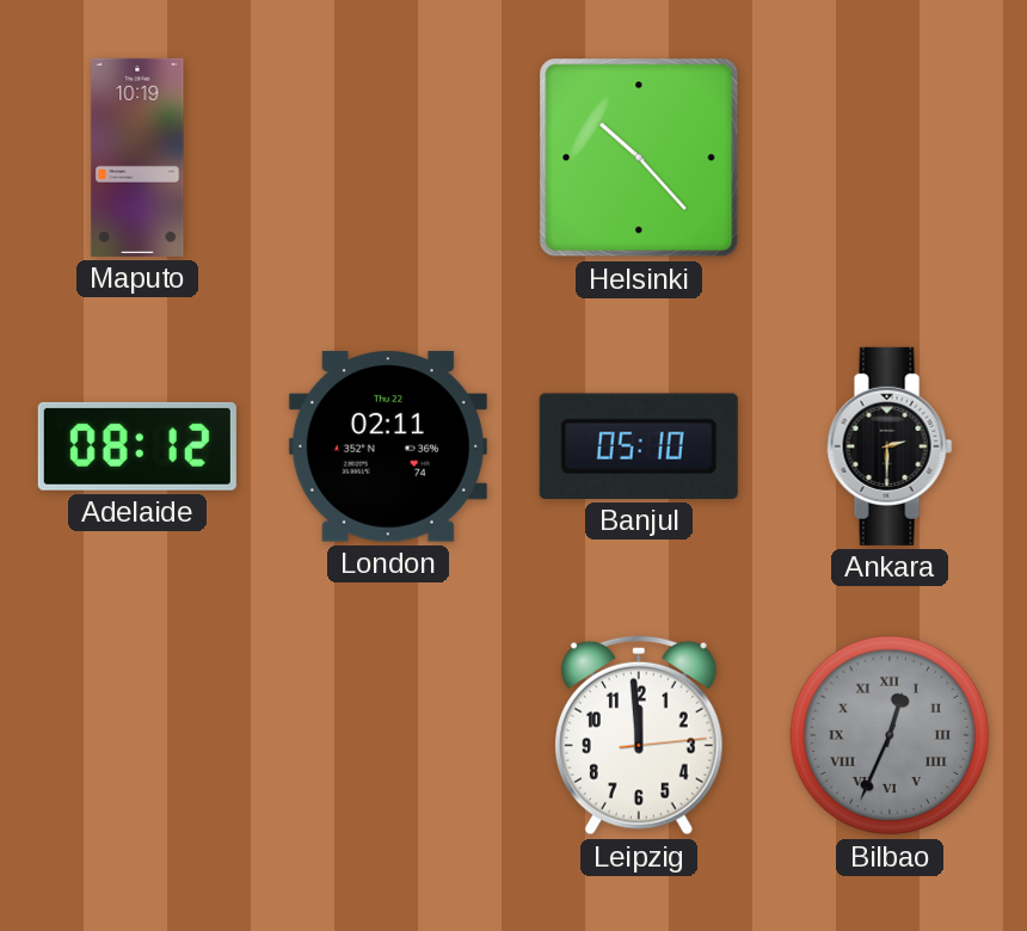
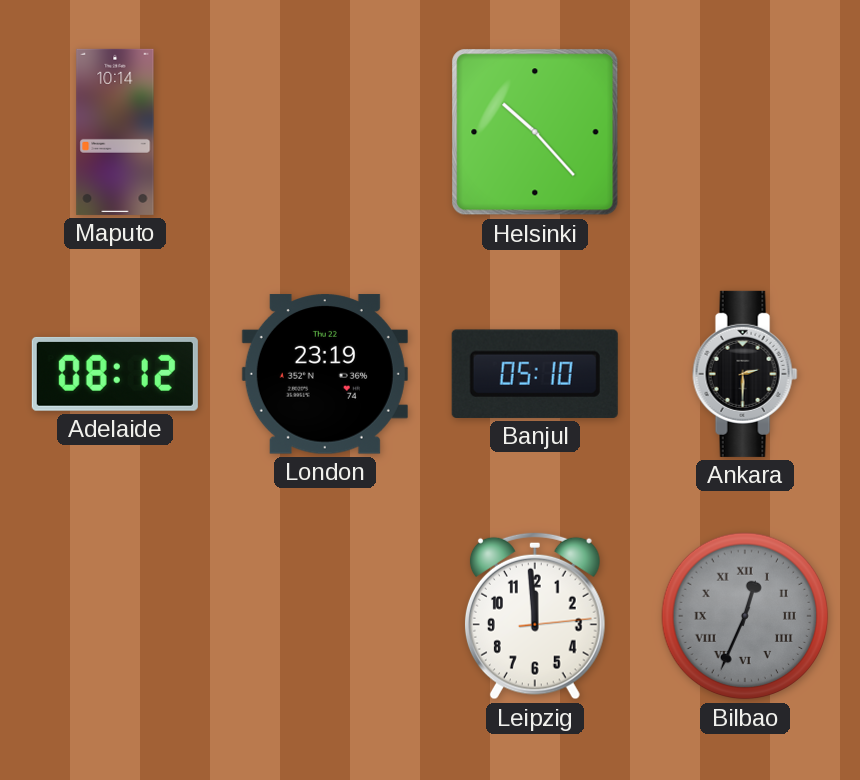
Maputo: 10:19 -> 10:14
London: 02:11 -> 23:19
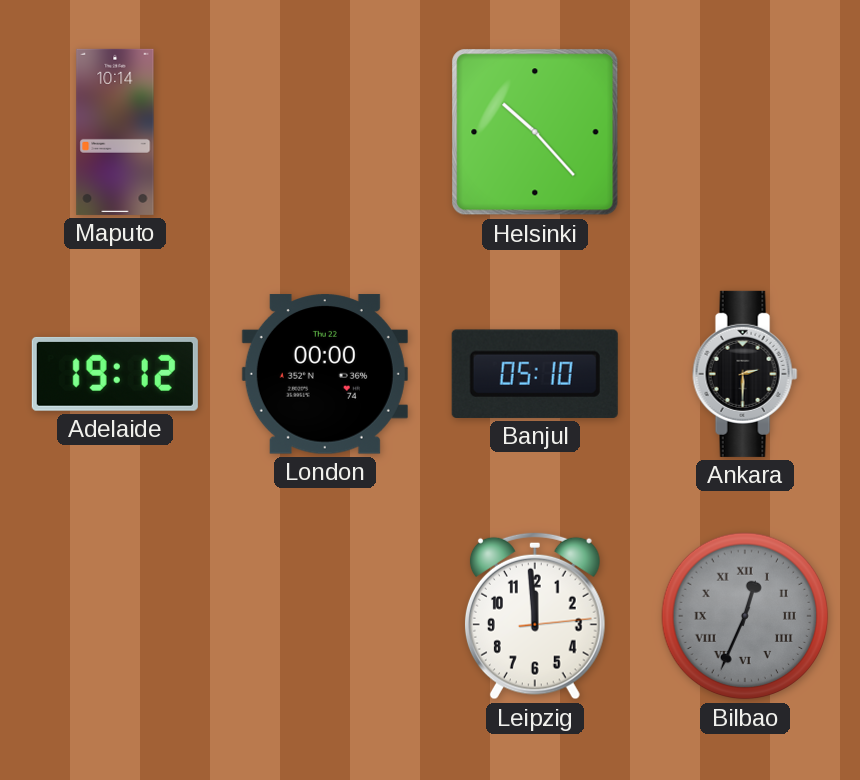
Adelaide: 08:12 -> 19:12
London: 23:19 -> 00:00
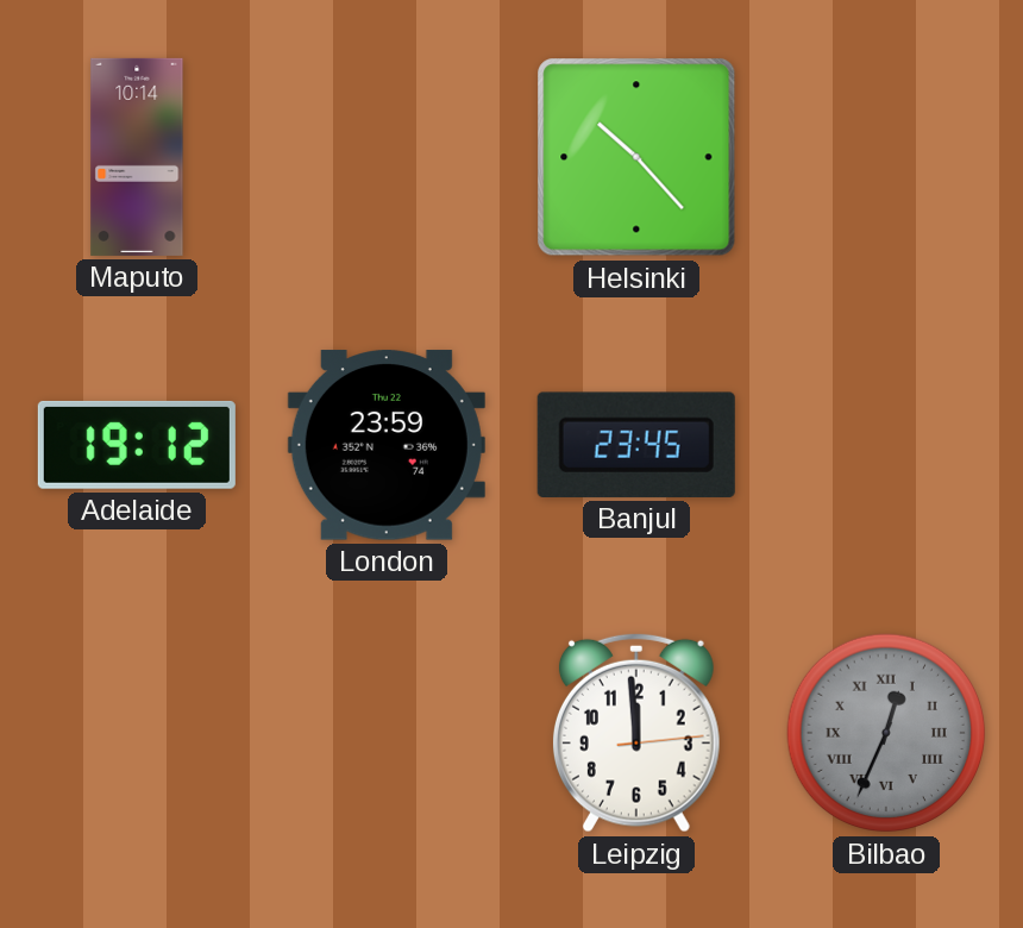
London: 00:00 -> 23:59
Banjul: 05:10 -> 23:45
Ankara: 2:30 -> none
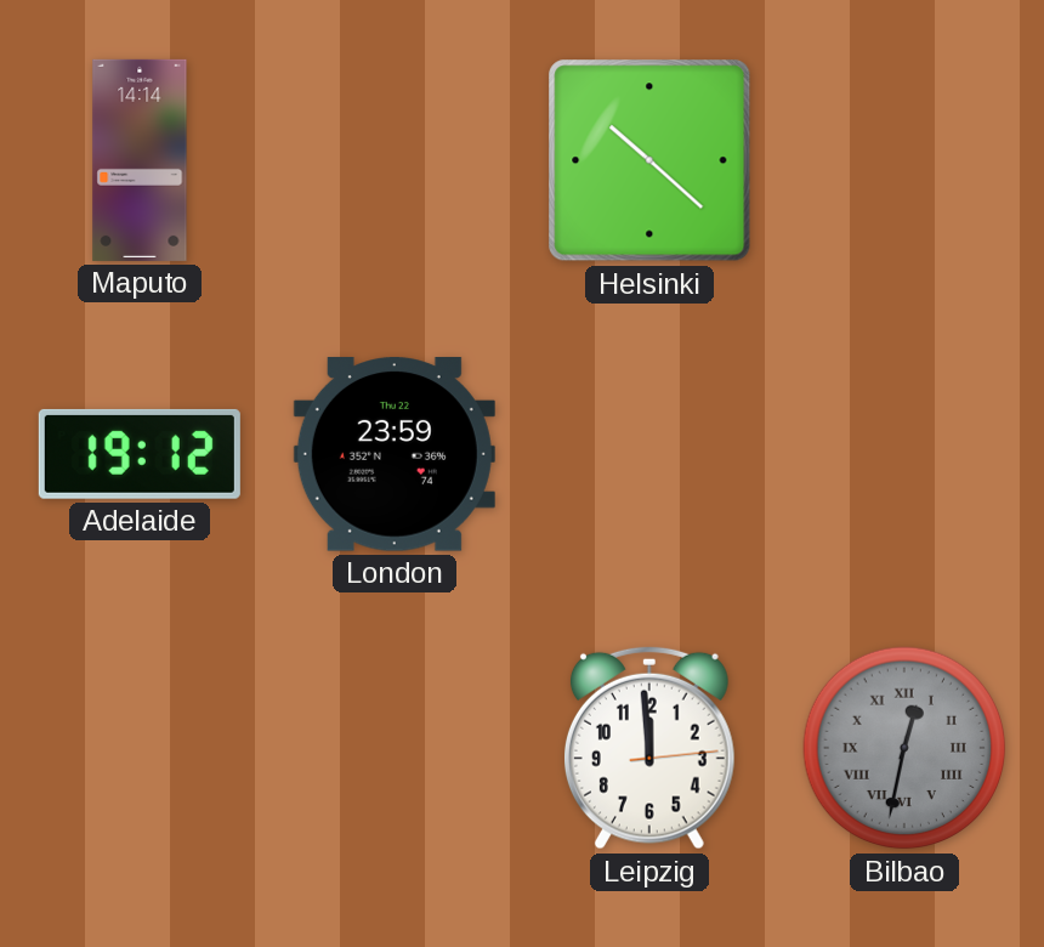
Maputo: 10:14 -> 14:14
Helsinki: 10:23 -> 10:22
Banjul: 23:45 -> none
Bilbao: 12:34 -> 12:32
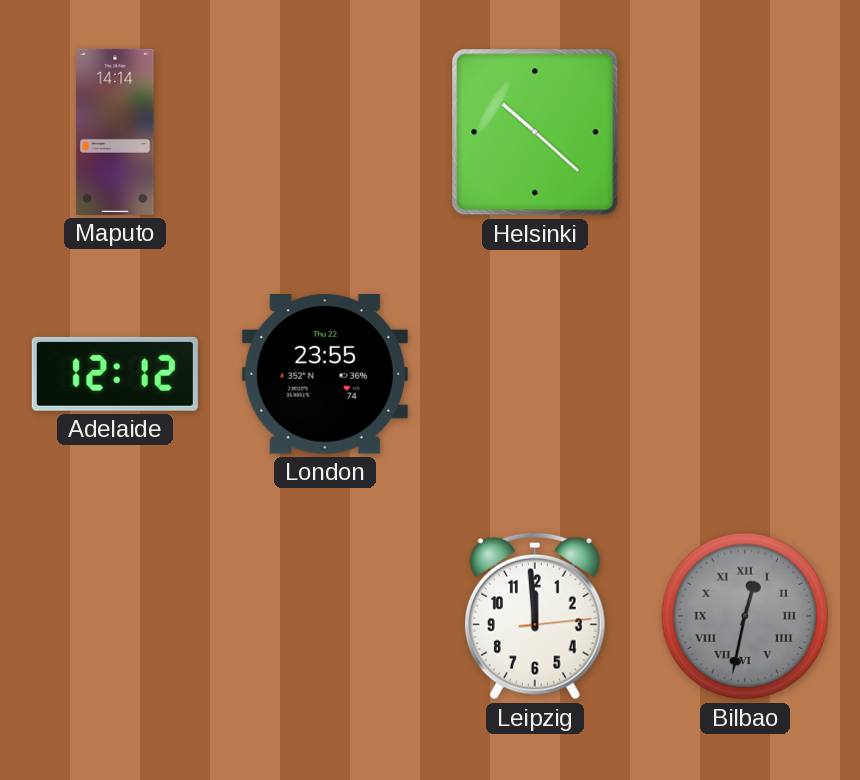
Adelaide: 19:12 -> 12:12
London: 23:59 -> 23:55
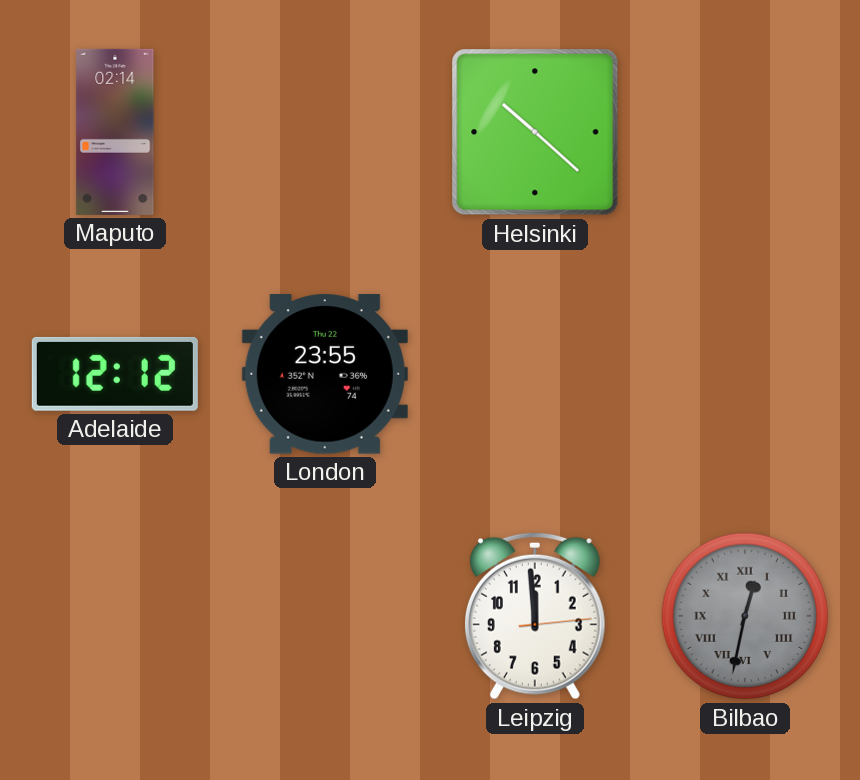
Maputo: 14:14 -> 02:14
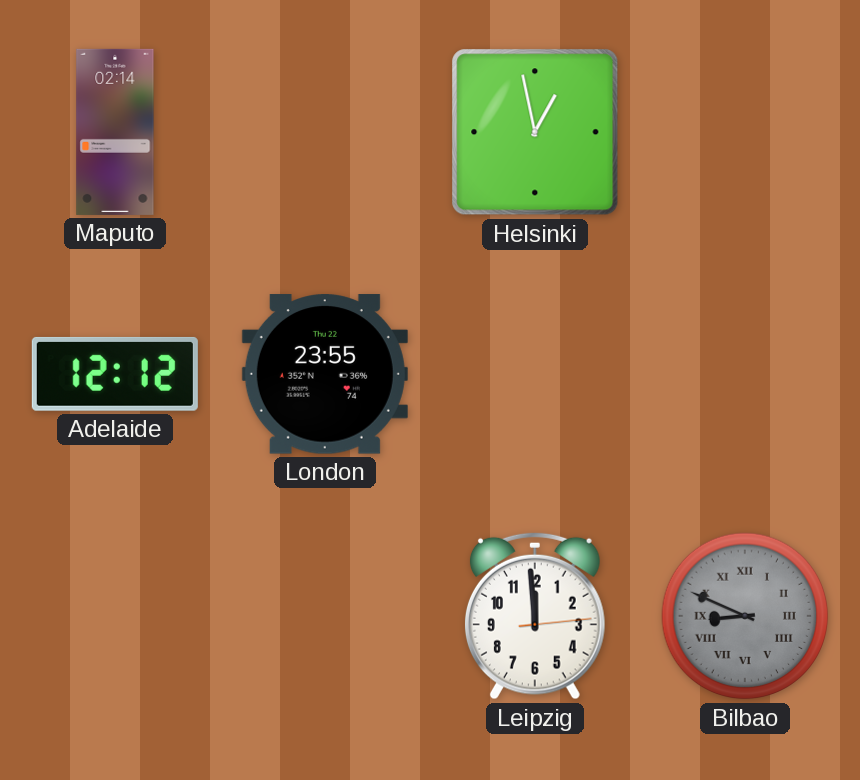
Helsinki: 10:22 -> 12:58
Bilbao: 12:32 -> 8:49
